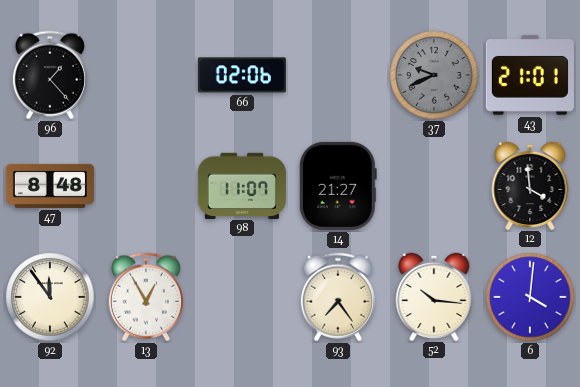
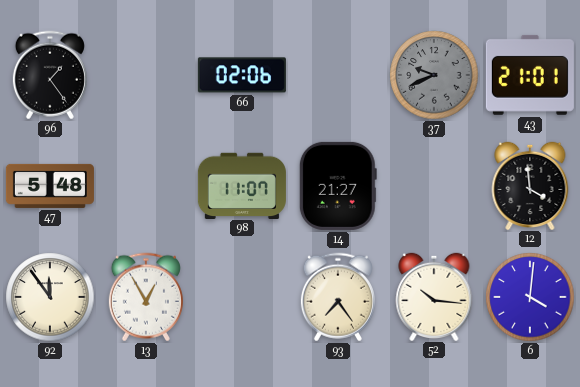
96: 1:23 -> 1:24
47: 8:48 -> 5:48
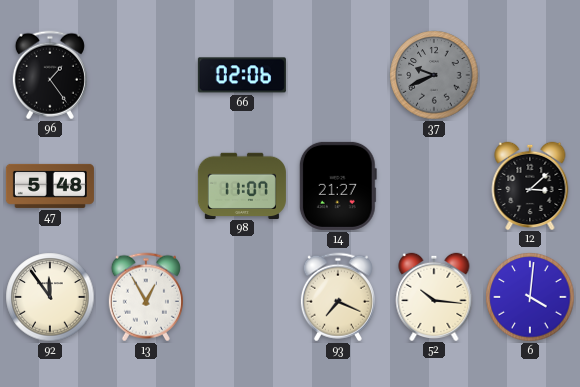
43: 21:01 -> none
12: 3:59 -> 3:08
93: 7:24 -> 7:19
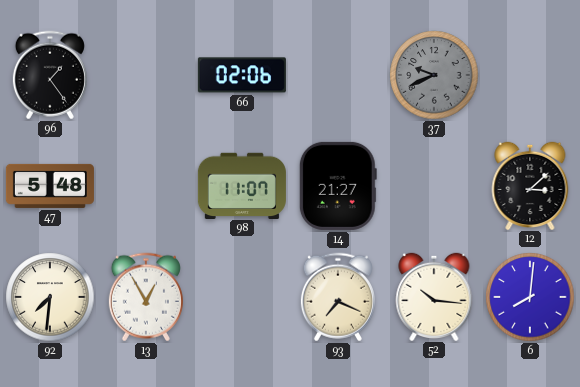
92: 11:54 -> 7:31
6: 4:01 -> 8:01
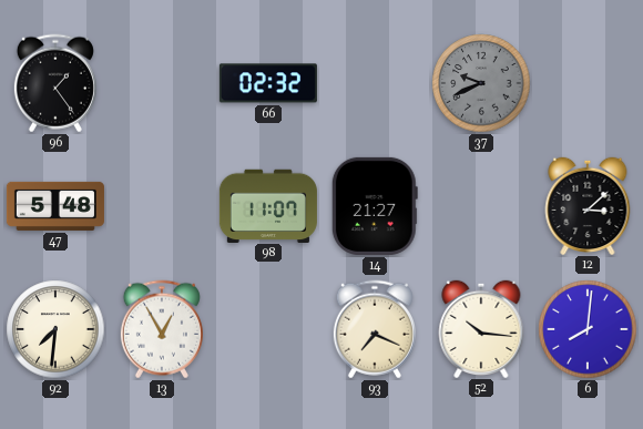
66: 02:06 -> 02:32
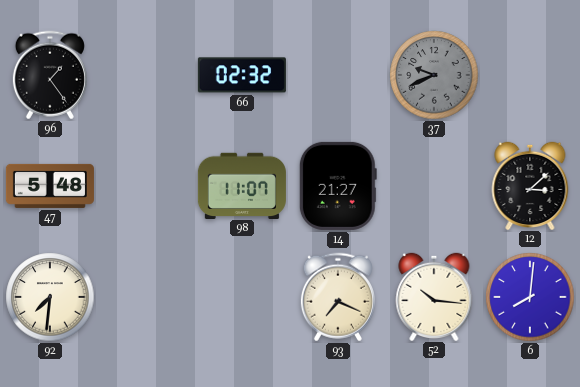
13: 12:55 -> none
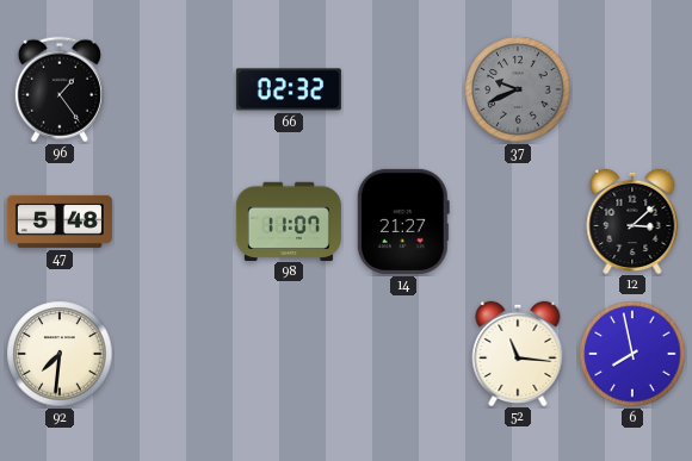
93: 7:19 -> none
52: 10:16 -> 11:16
6: 8:01 -> 7:58
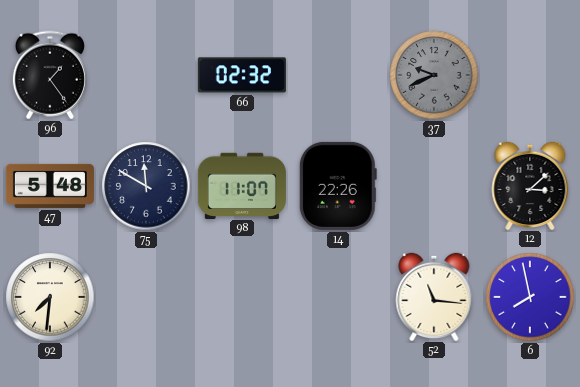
75: none -> 11:50
14: 21:27 -> 22:26
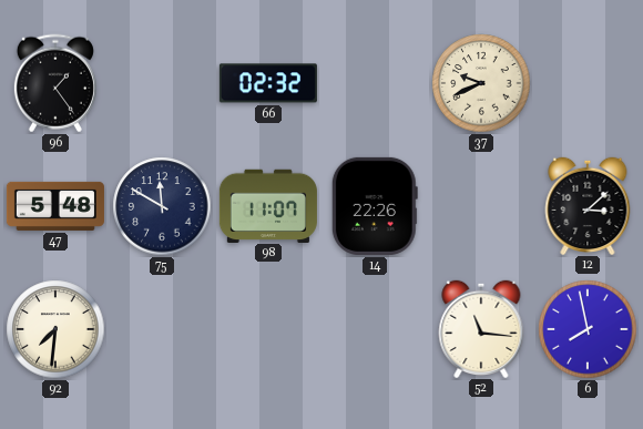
37 dial: grey -> cream
